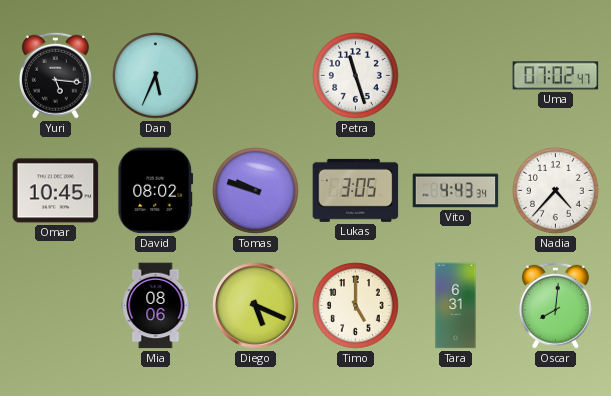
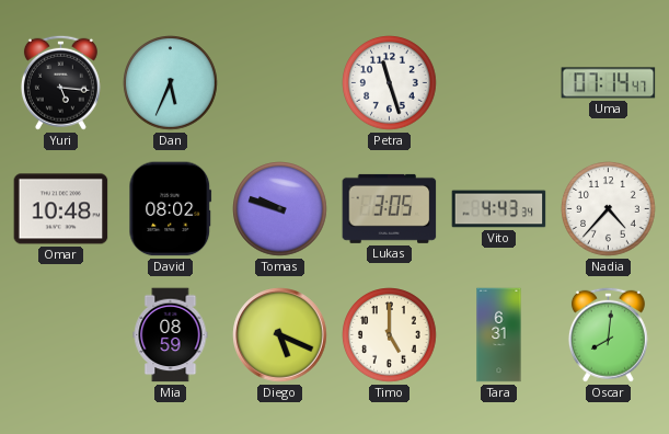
Uma: 07:02 -> 07:14
Omar: 10:45 -> 10:48
Mia: 08:06 -> 08:59
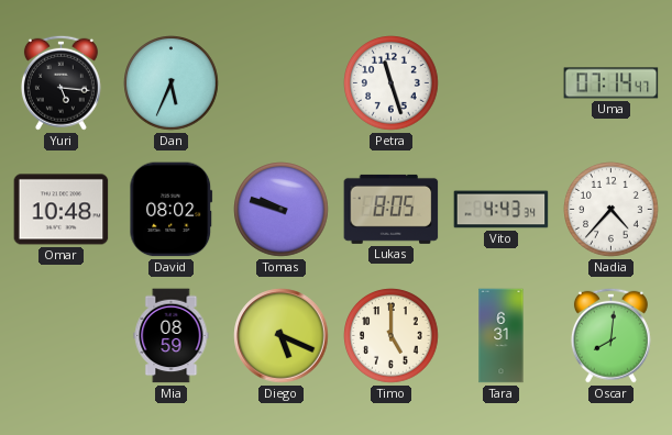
Lukas: 3:05 -> 8:05
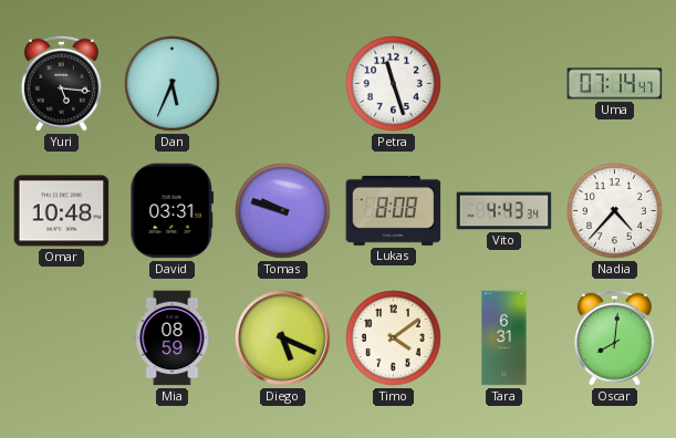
David: 08:02 -> 03:31
Lukas: 8:05 -> 8:08
Timo: 5:00 -> 4:09
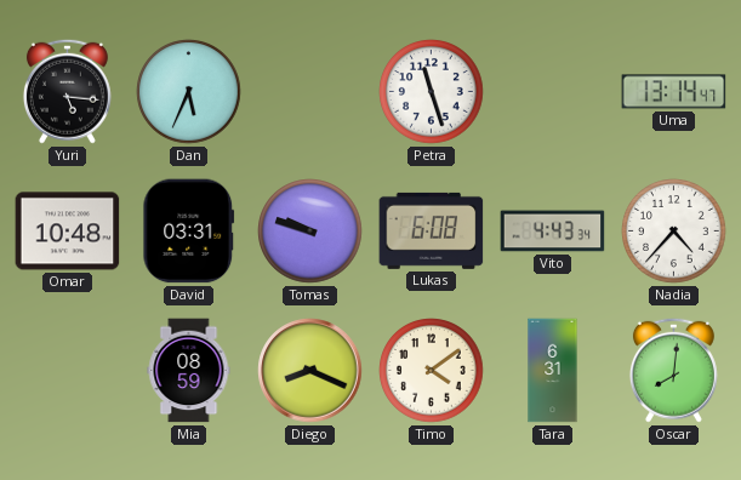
Uma: 07:14 -> 13:14
Lukas: 8:08 -> 6:08
Diego: 5:19 -> 8:19
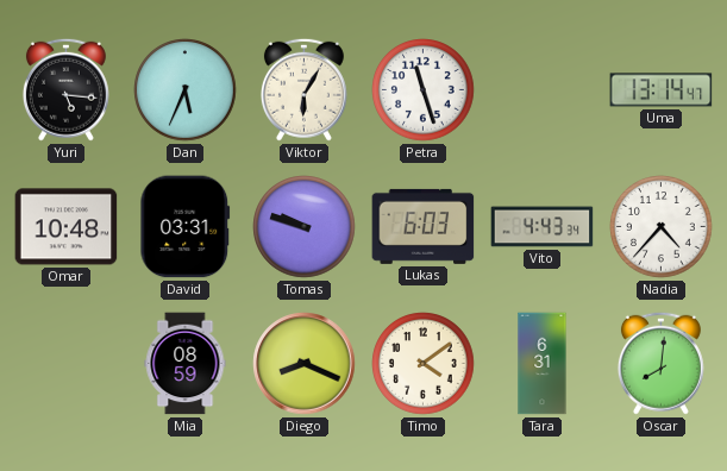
Viktor: none -> 6:05
Lukas: 6:08 -> 6:03
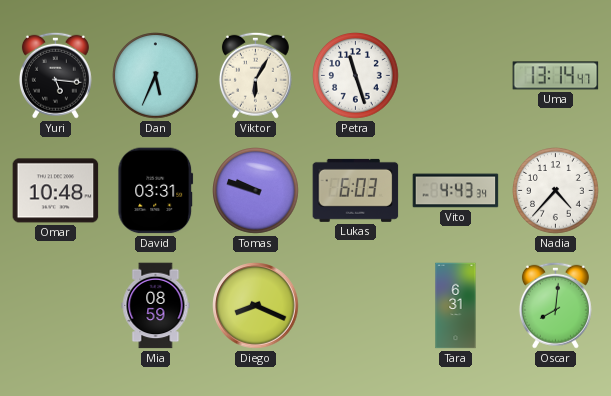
Timo: 4:09 -> none
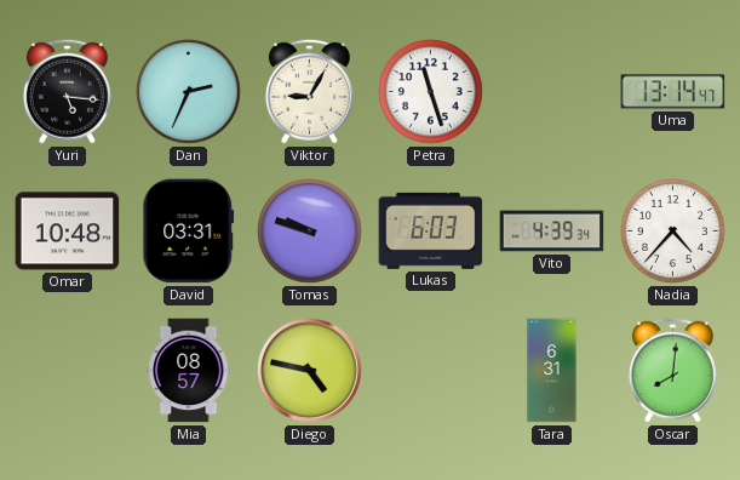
Dan: 5:34 -> 2:34
Viktor: 6:05 -> 9:05
Vito: 4:43 -> 4:39
Mia: 08:59 -> 08:57
Diego: 8:19 -> 4:47
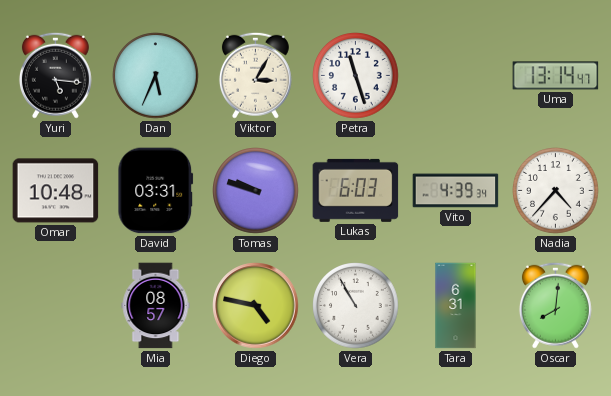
Dan: 2:34 -> 5:34
Viktor: 9:05 -> 3:05
Vera: none -> 10:55
